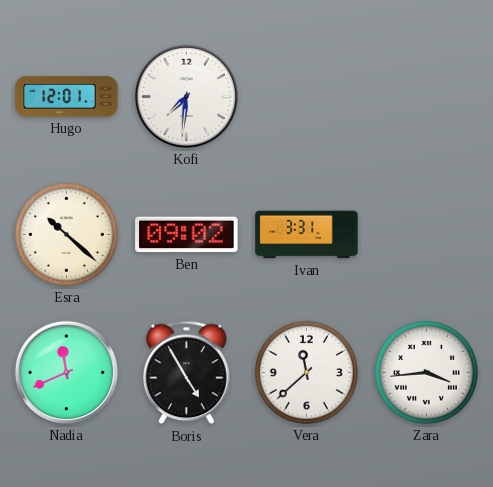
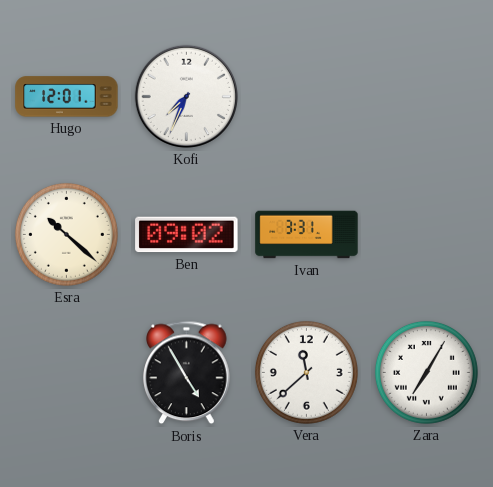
Kofi: 7:31 -> 7:34
Nadia: 11:41 -> none
Zara: 3:44 -> 7:05
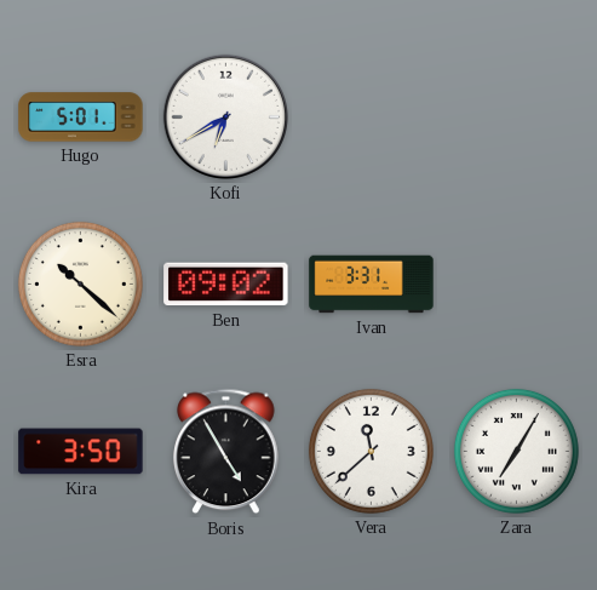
Hugo: 12:01 -> 5:01
Kofi: 7:34 -> 6:40
Kira: none -> 3:50
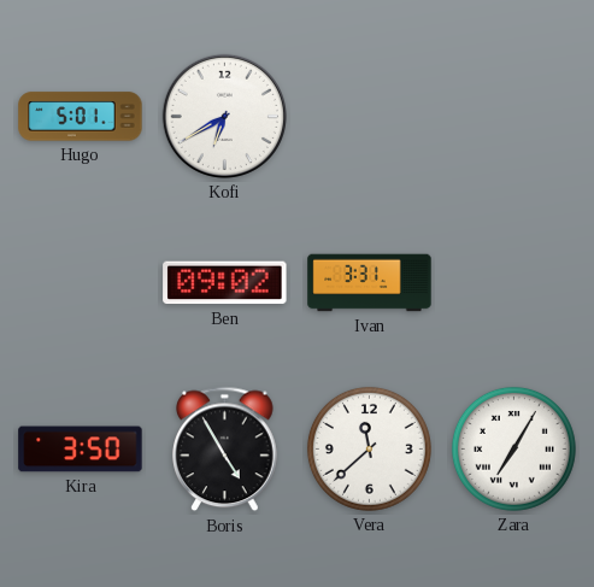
Esra: 10:22 -> none
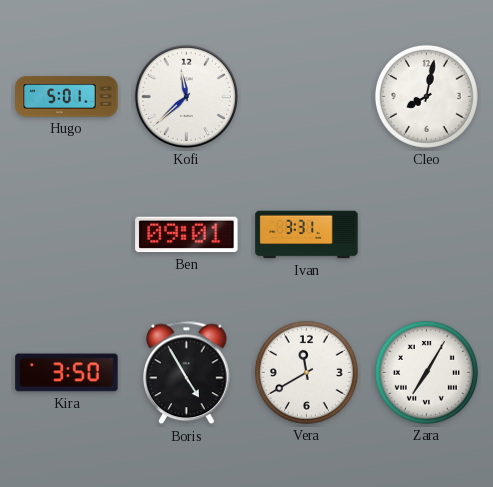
Kofi: 6:40 -> 11:38
Cleo: none -> 8:02
Ben: 09:02 -> 09:01
Vera: 11:38 -> 11:40
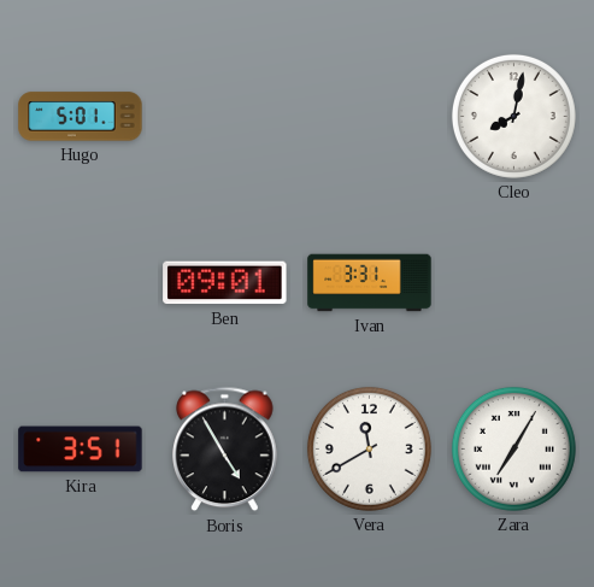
Kofi: 11:38 -> none
Kira: 3:50 -> 3:51
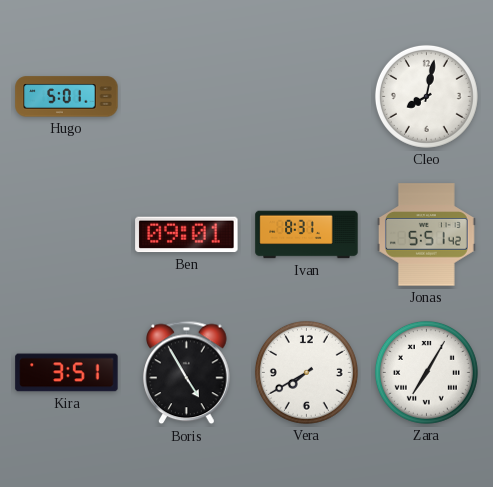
Ivan: 3:31 -> 8:31
Jonas: none -> 5:51
Vera: 11:40 -> 7:40
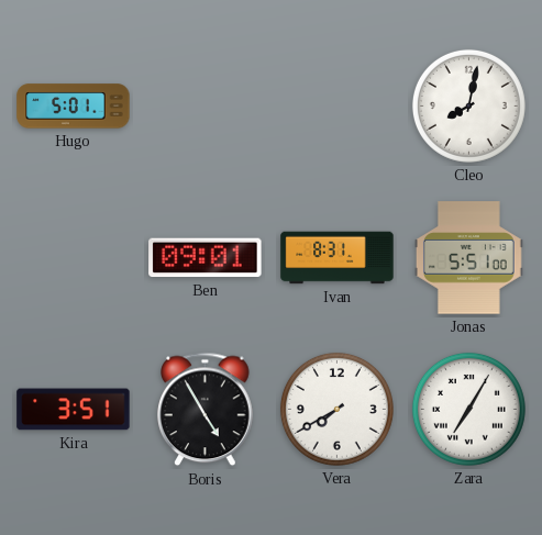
Jonas: 5:51:42 -> 5:51:00
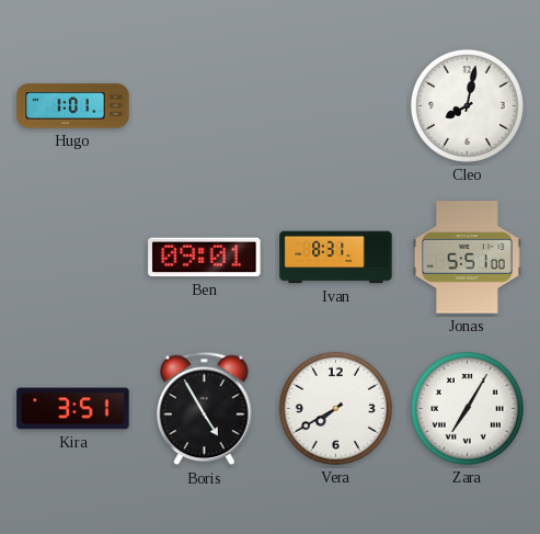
Hugo: 5:01 -> 1:01
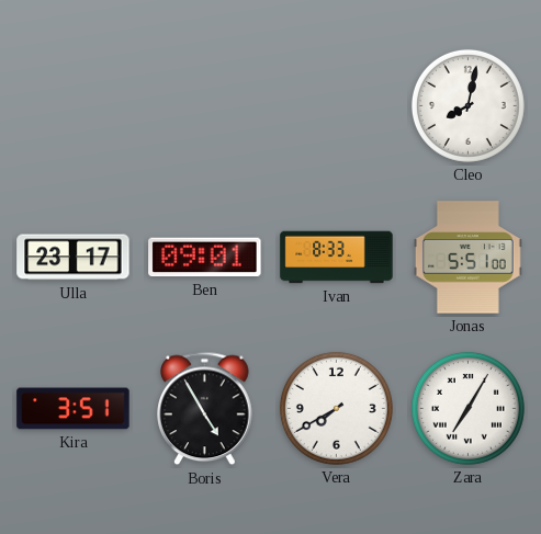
Hugo: 1:01 -> none
Ulla: none -> 23:17
Ivan: 8:31 -> 8:33
